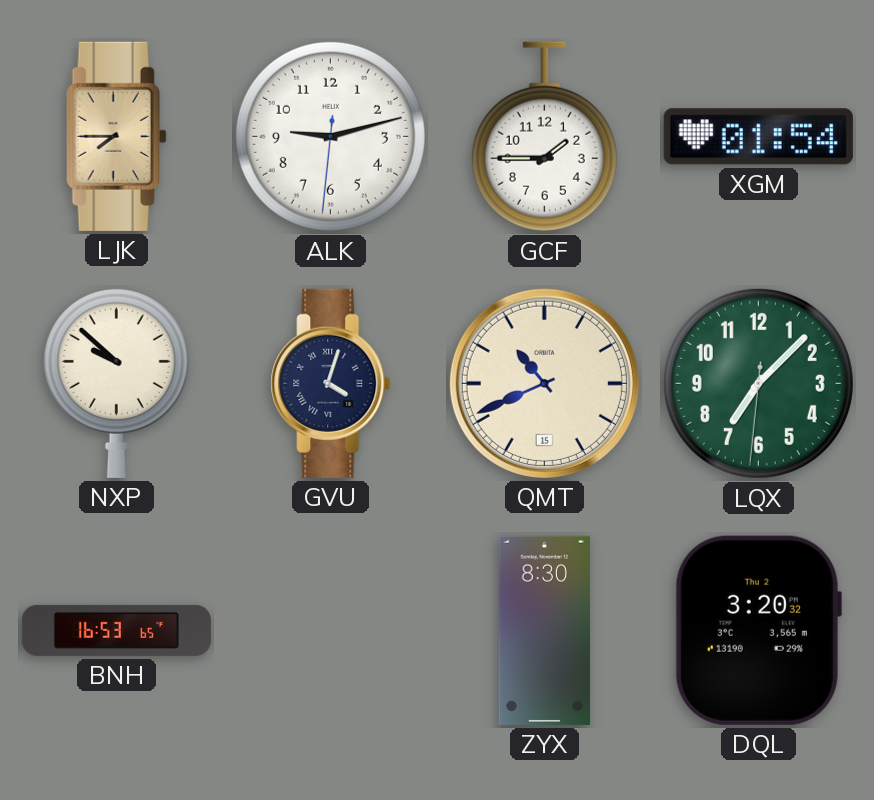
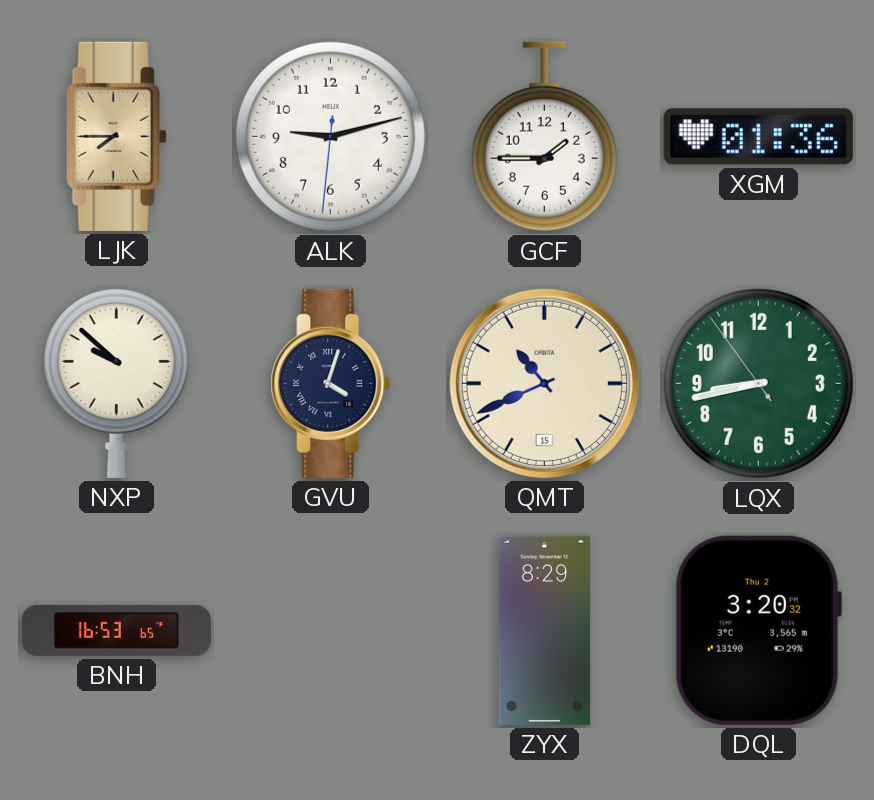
XGM: 01:54 -> 01:36
LQX: 7:07 -> 8:42
ZYX: 8:30 -> 8:29
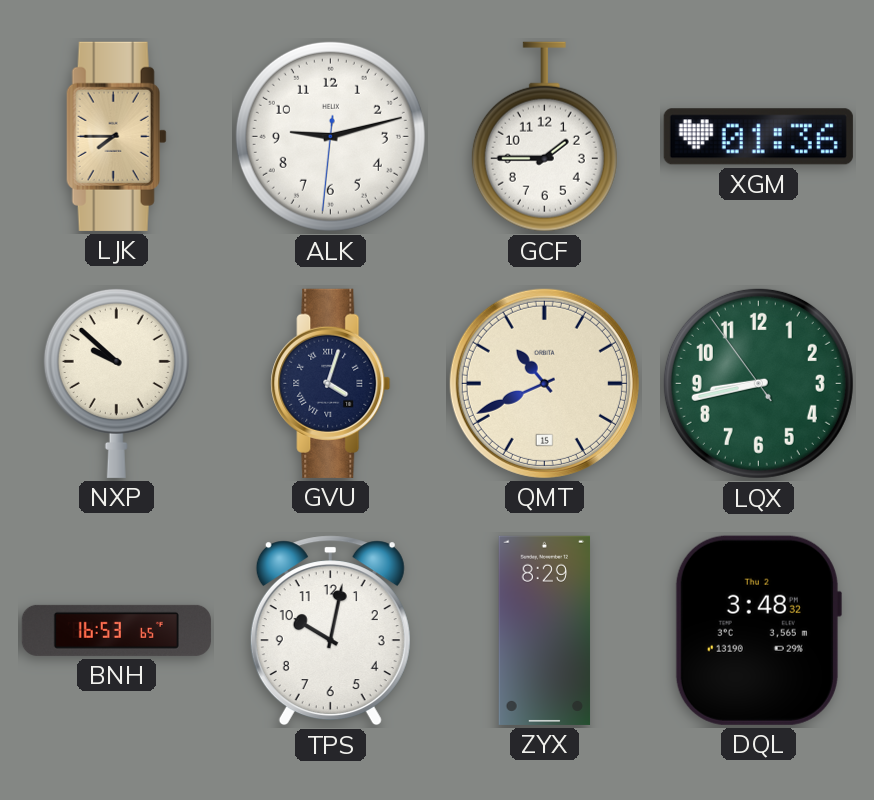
TPS: none -> 10:02
DQL: 3:20 -> 3:48
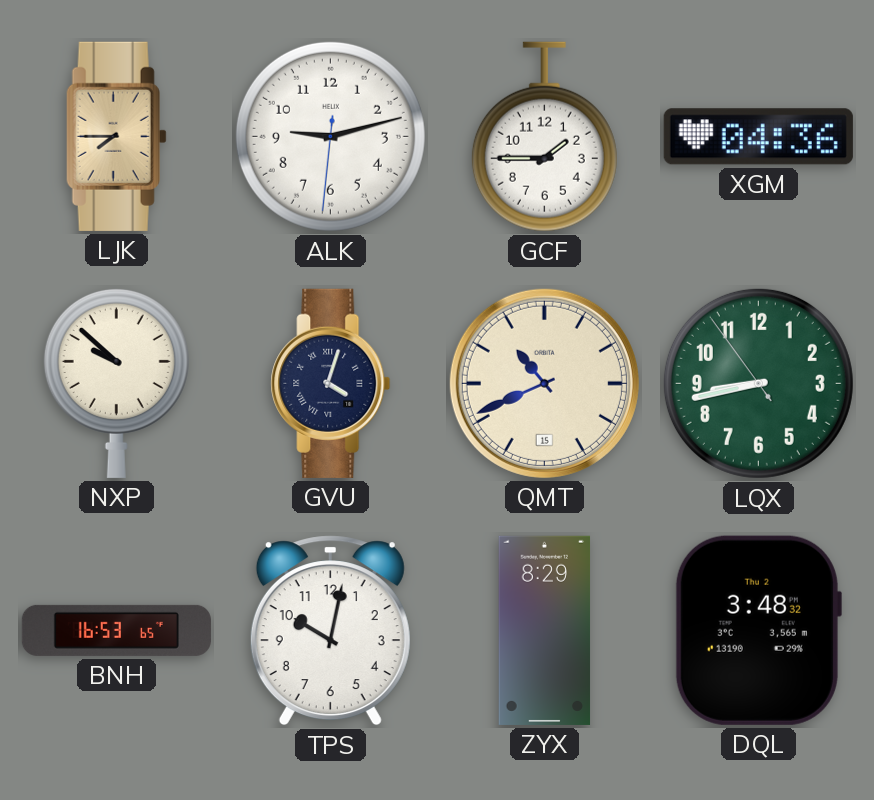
XGM: 01:36 -> 04:36
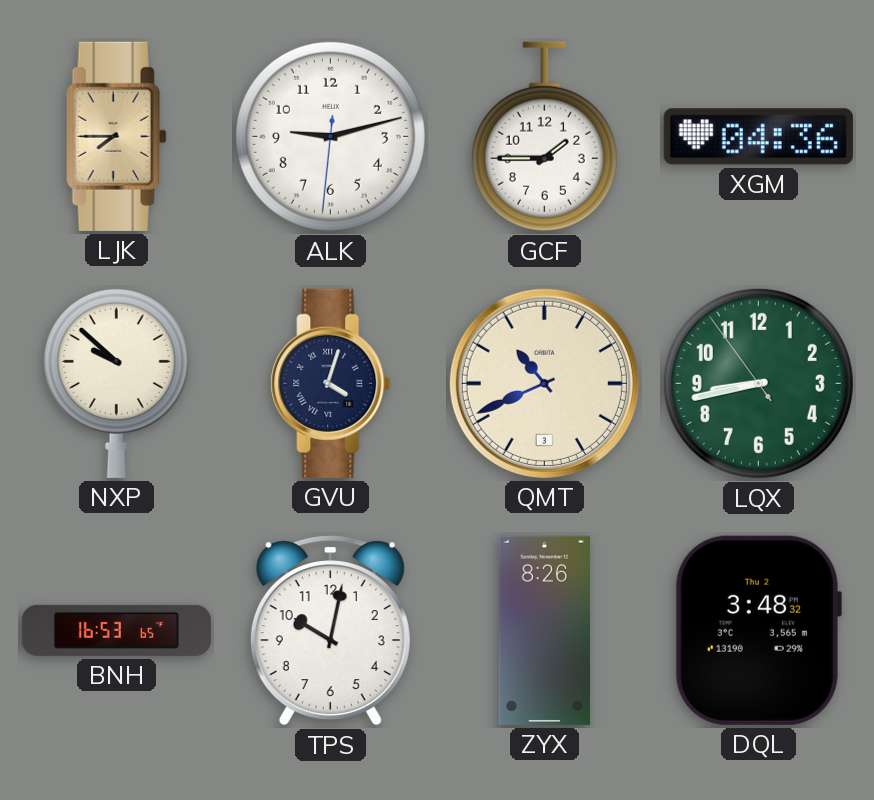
QMT date: 15 -> 3
ZYX: 8:29 -> 8:26
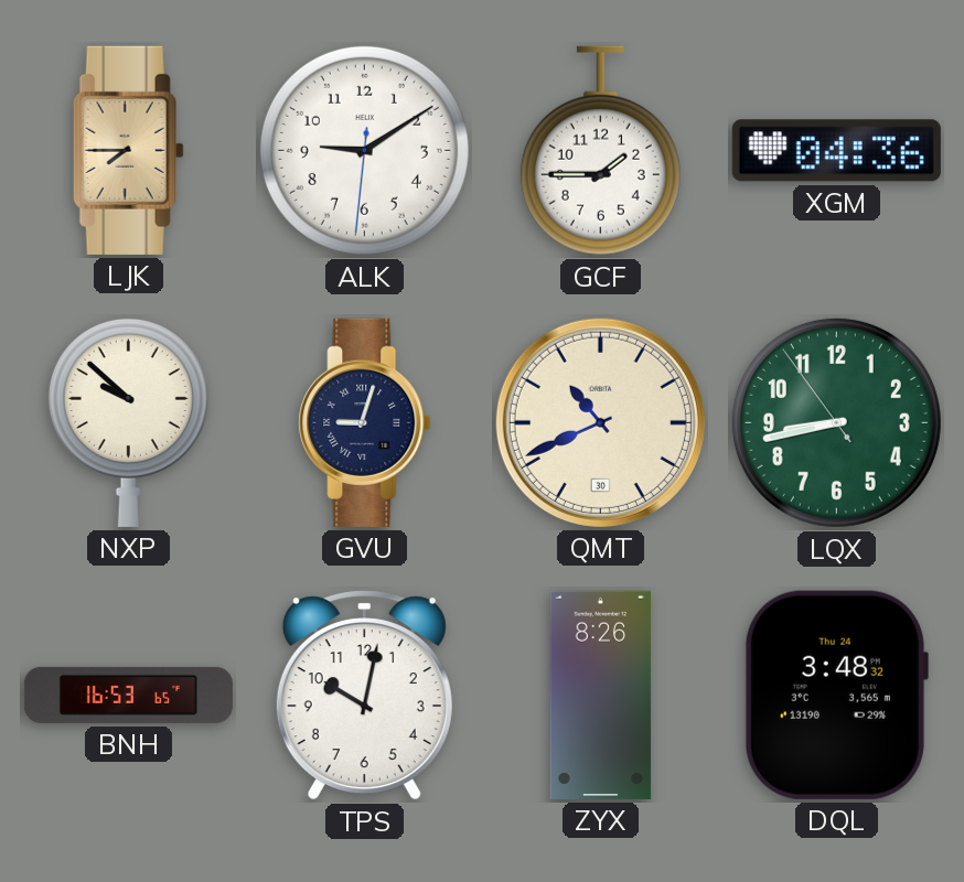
ALK: 9:12 -> 9:09
GVU: 4:03 -> 9:03
QMT date: 3 -> 30
DQL date: Thu 2 -> Thu 24
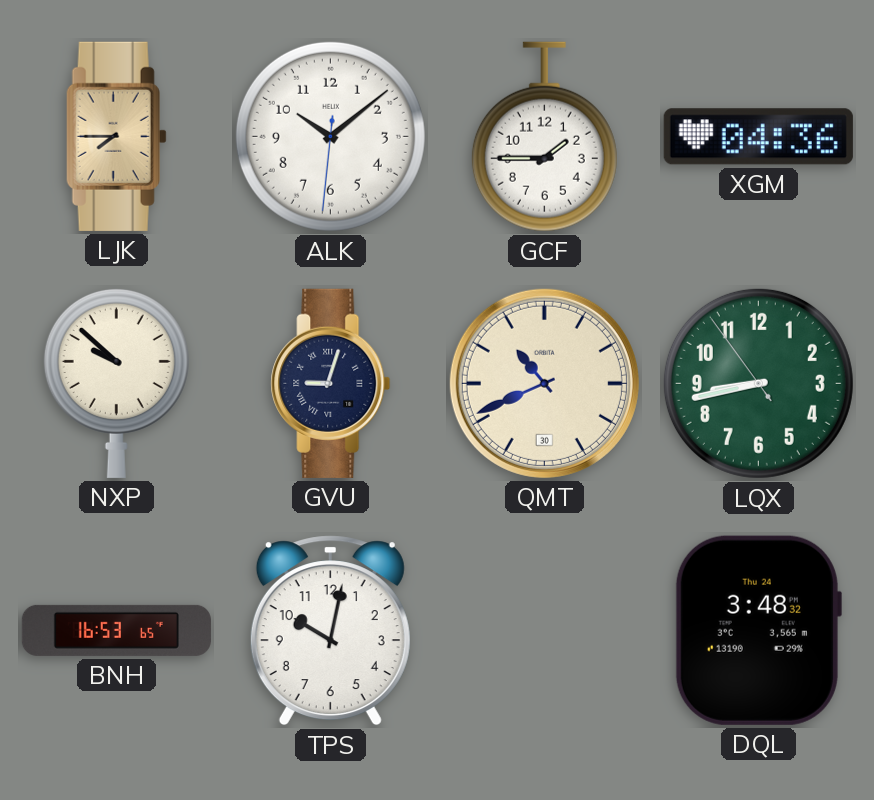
ALK: 9:09 -> 10:08
ZYX: 8:26 -> none
